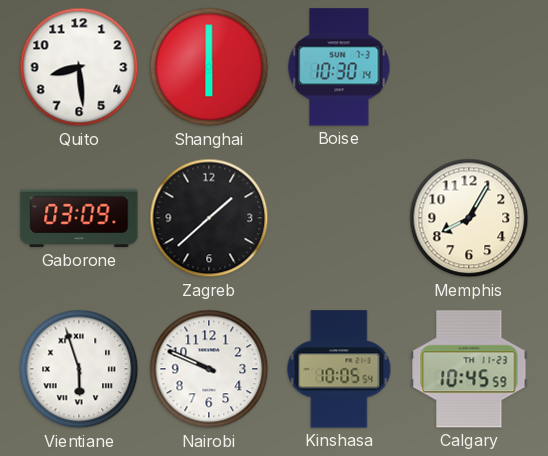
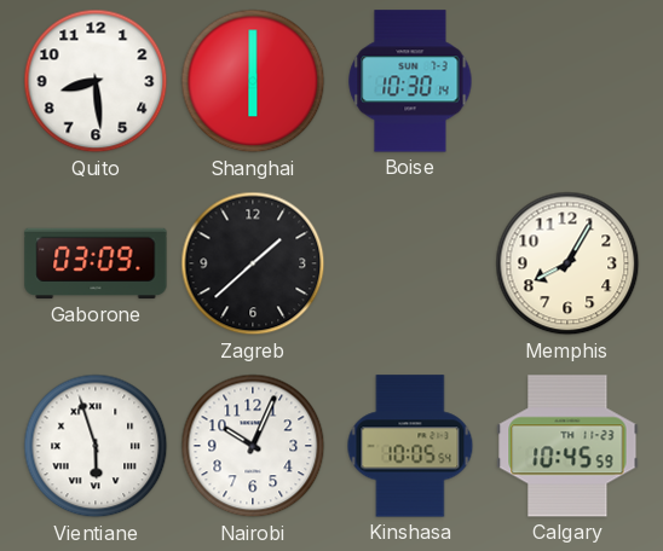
Nairobi: 9:49 -> 10:04
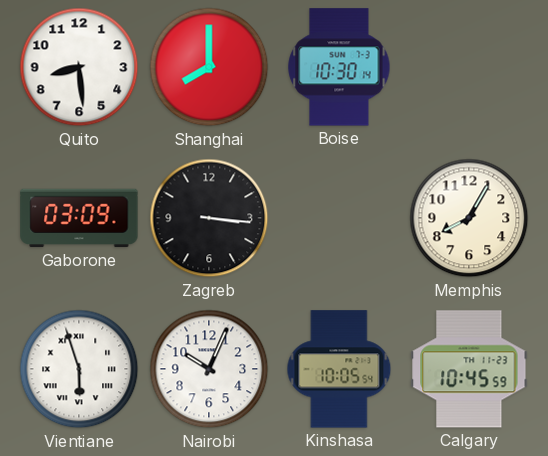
Shanghai: 6:00 -> 8:00
Zagreb: 1:38 -> 3:16
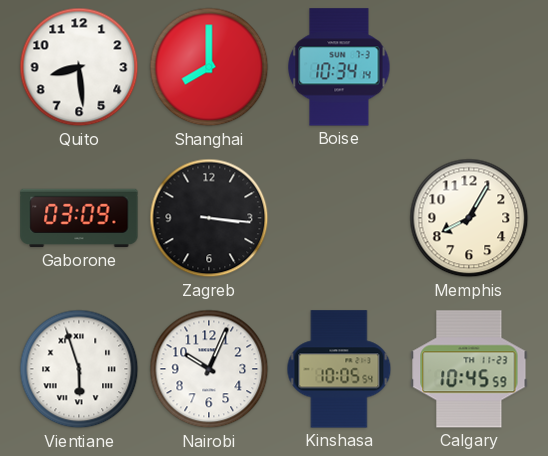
Boise: 10:30 -> 10:34
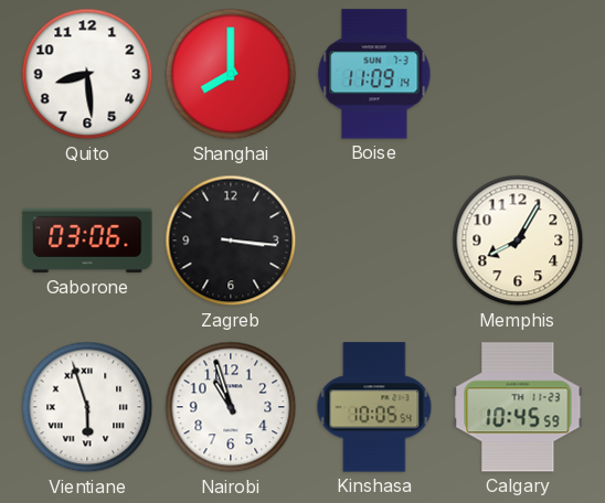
Boise: 10:34 -> 11:09
Gaborone: 03:09 -> 03:06
Nairobi: 10:04 -> 10:57
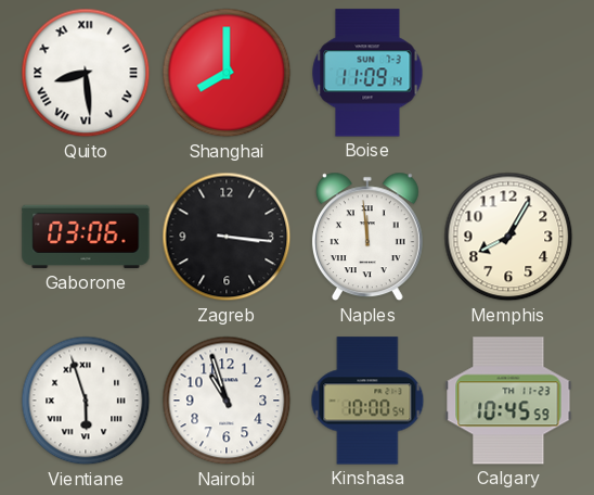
Quito numerals: Arabic -> Roman
Naples: none -> 11:59
Kinshasa: 10:05 -> 10:00
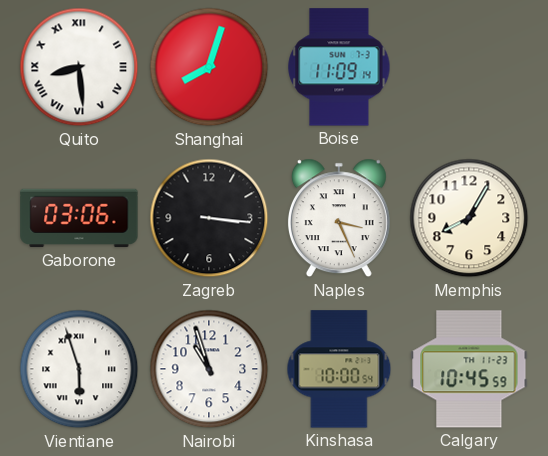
Shanghai: 8:00 -> 8:03
Naples: 11:59 -> 3:26
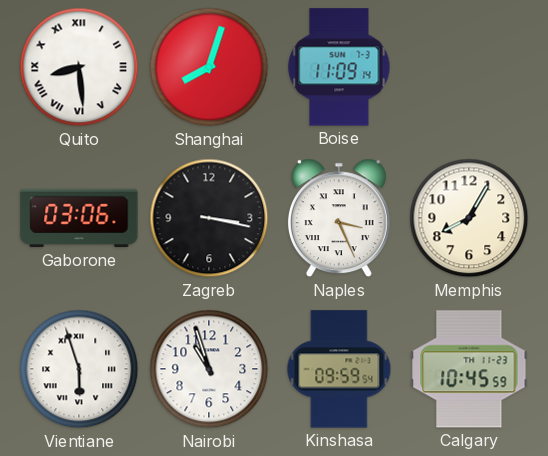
Zagreb: 3:16 -> 3:17
Kinshasa: 10:00 -> 09:59
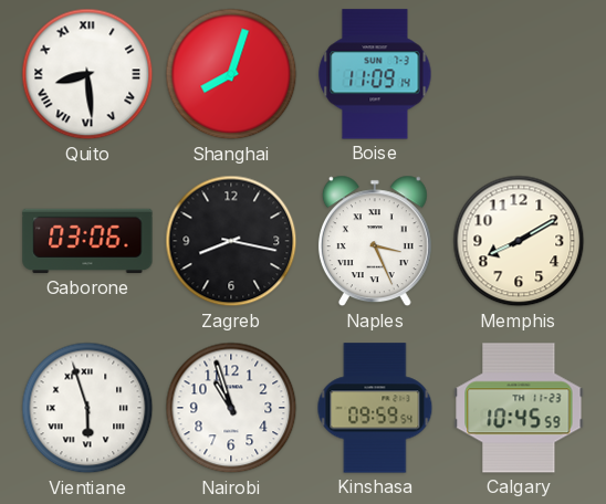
Zagreb: 3:17 -> 8:17
Memphis: 8:05 -> 8:10
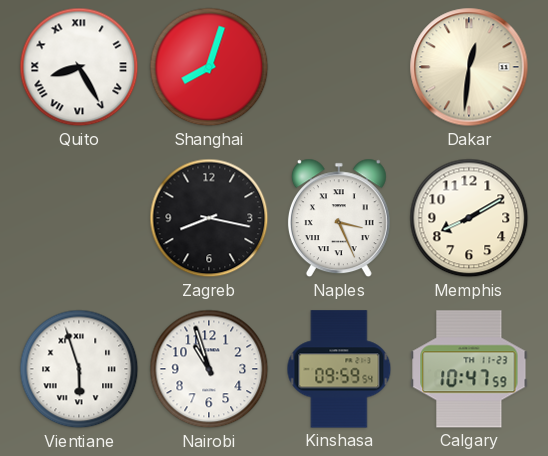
Quito: 8:29 -> 8:25
Boise: 11:09 -> none
Dakar: none -> 12:31
Gaborone: 03:06 -> none
Calgary: 10:45 -> 10:47
